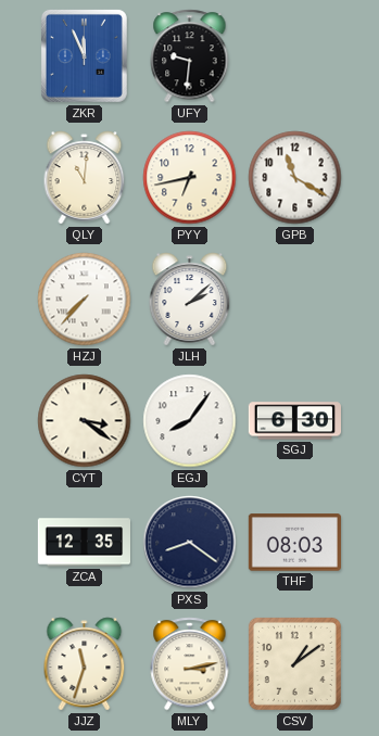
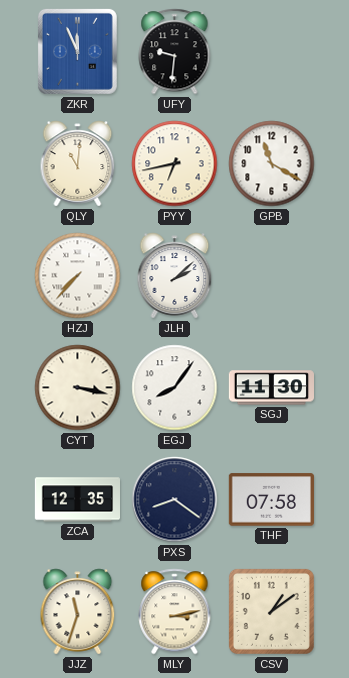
CYT: 3:21 -> 3:17
SGJ: 6:30 -> 11:30
THF: 08:03 -> 07:58
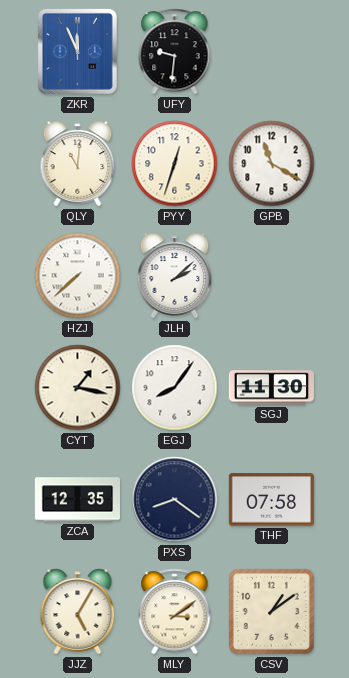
PYY: 6:43 -> 12:33
HZJ: 7:37 -> 7:38
CYT: 3:17 -> 1:17
JJZ: 11:33 -> 5:05
MLY: 3:13 -> 3:09
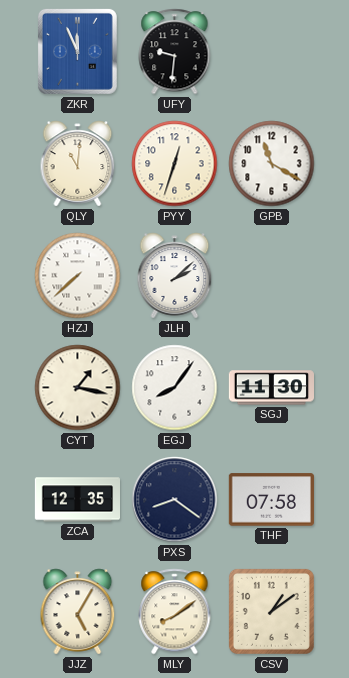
MLY: 3:09 -> 8:09
